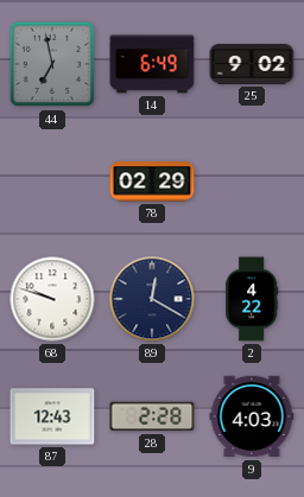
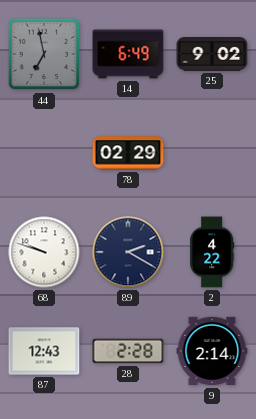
89: 12:20 -> 2:20
9: 4:03 -> 2:14
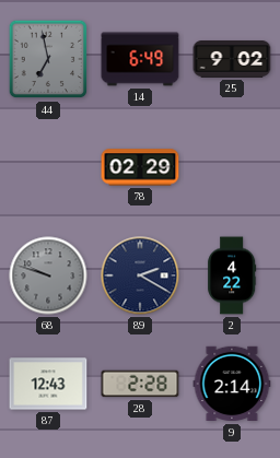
68 dial: white -> grey
